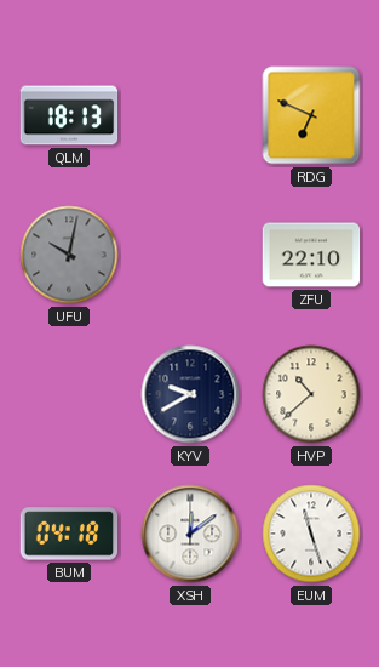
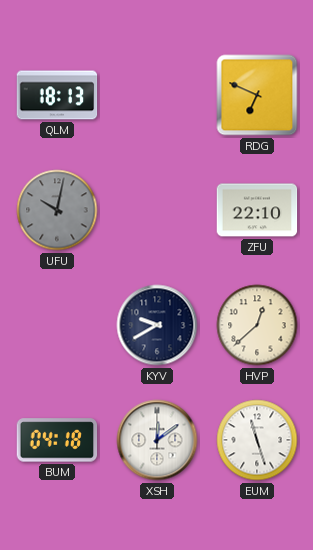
HVP: 10:38 -> 12:38
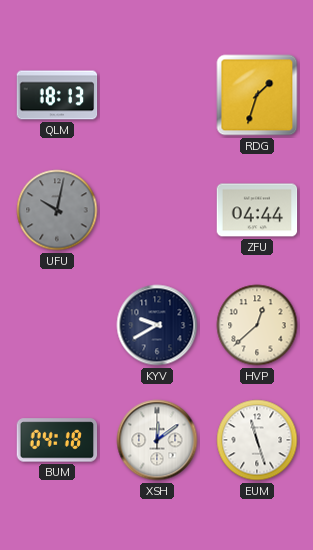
RDG: 6:49 -> 1:33
ZFU: 22:10 -> 04:44
